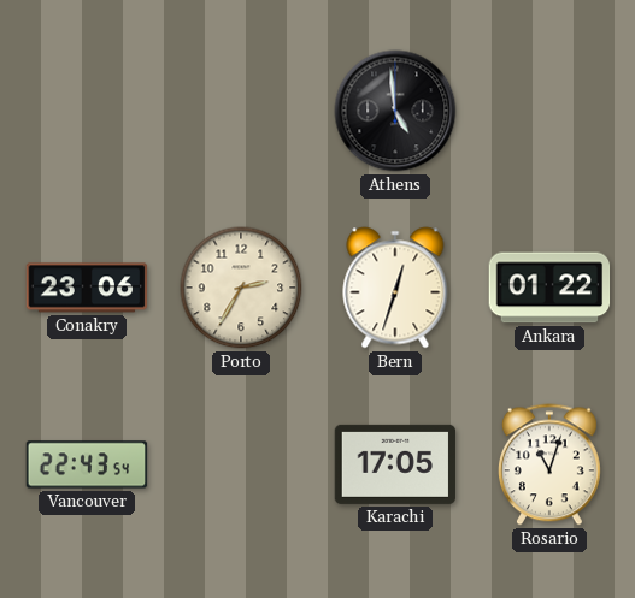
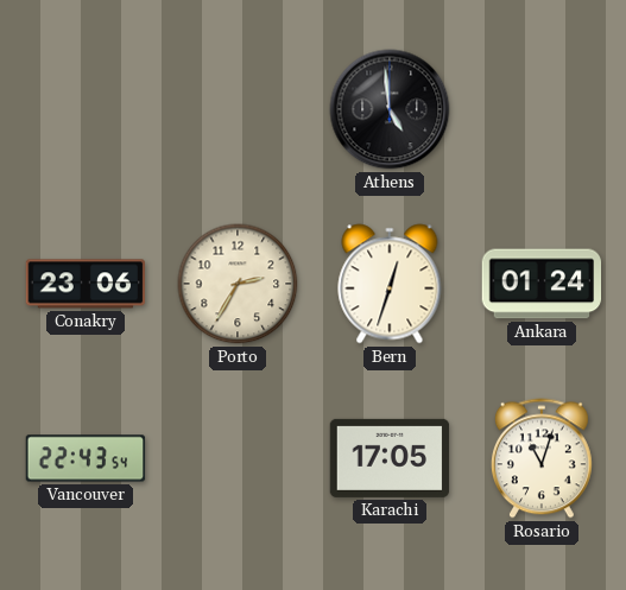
Ankara: 01:22 -> 01:24
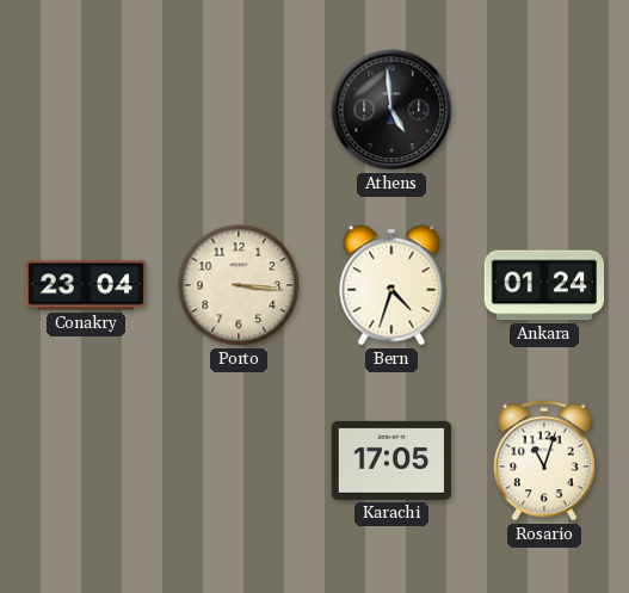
Conakry: 23:06 -> 23:04
Porto: 2:35 -> 3:16
Bern: 12:33 -> 4:33
Vancouver: 22:43 -> none
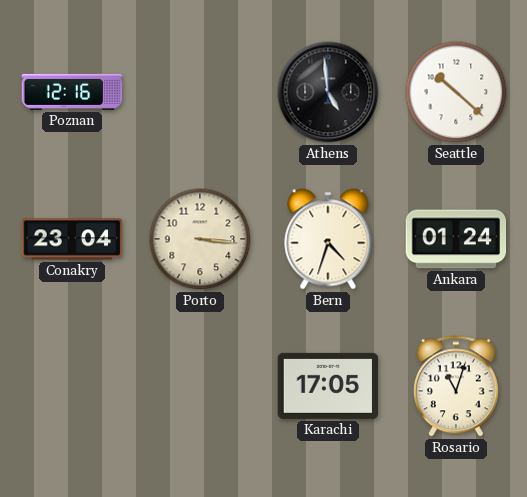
Poznan: none -> 12:16
Seattle: none -> 10:22
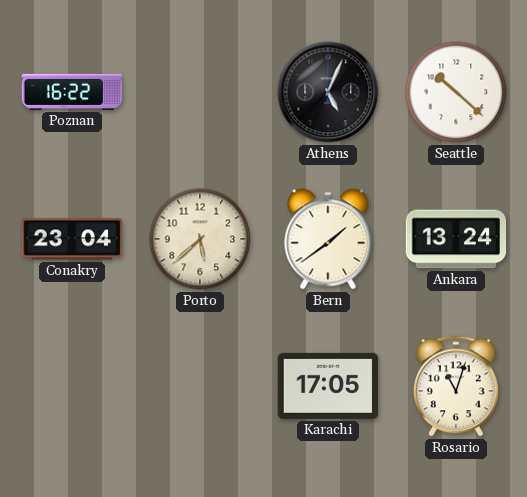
Poznan: 12:16 -> 16:22
Athens: 4:59 -> 5:04
Porto: 3:16 -> 5:38
Bern: 4:33 -> 1:39
Ankara: 01:24 -> 13:24
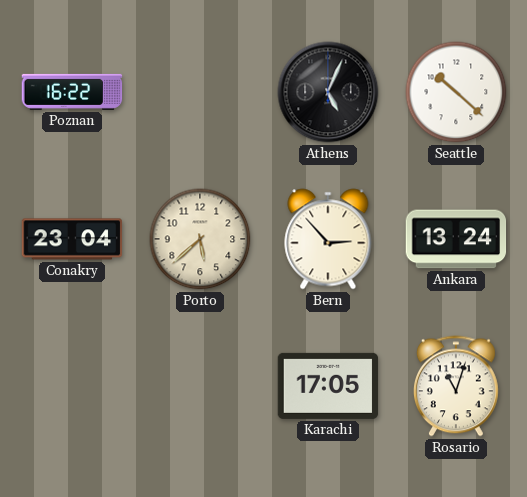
Bern: 1:39 -> 2:53
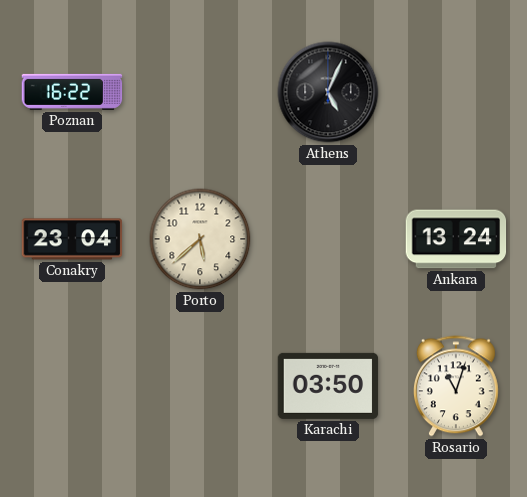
Seattle: 10:22 -> none
Bern: 2:53 -> none
Karachi: 17:05 -> 03:50
